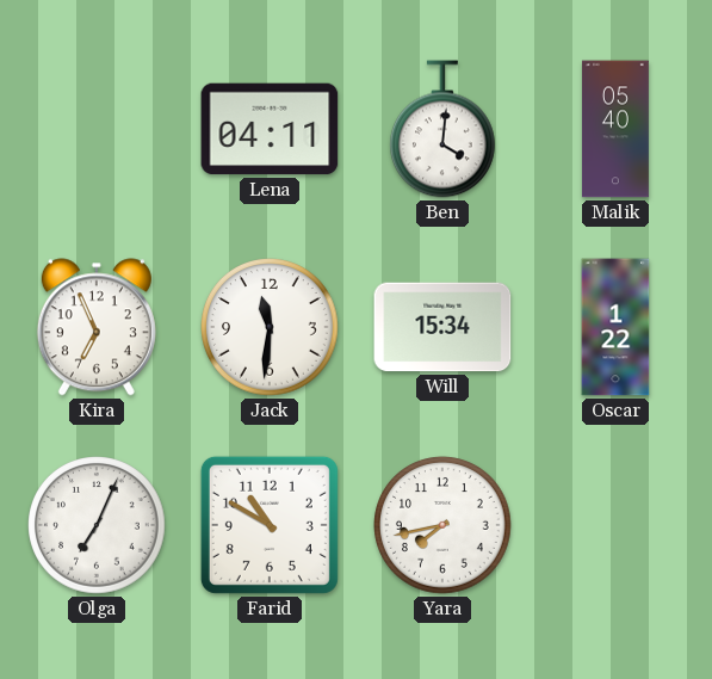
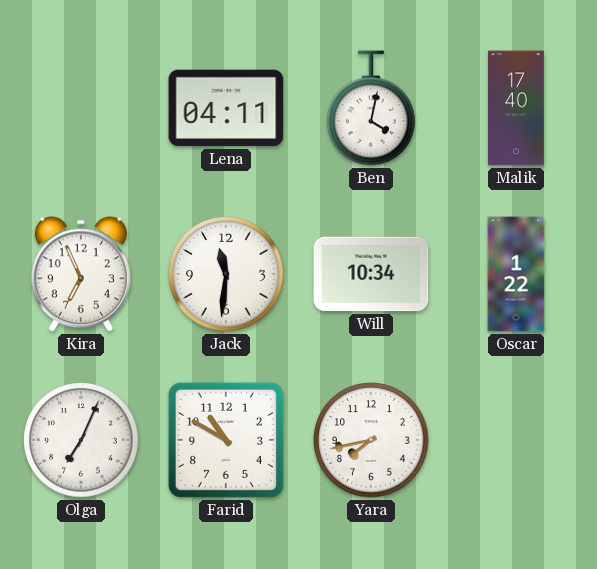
Ben: 4:01 -> 4:02
Malik: 05:40 -> 17:40
Will: 15:34 -> 10:34
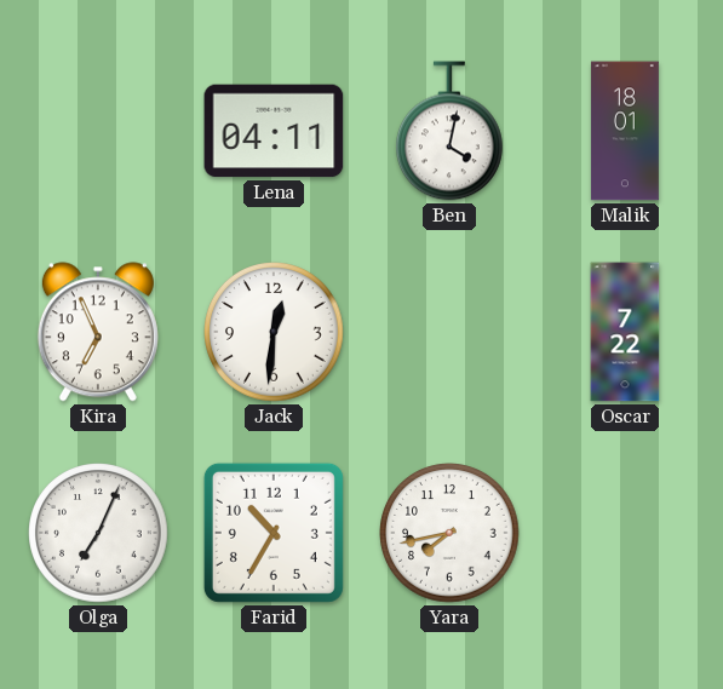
Malik: 17:40 -> 18:01
Jack: 11:31 -> 12:31
Will: 10:34 -> none
Oscar: 1:22 -> 7:22
Farid: 10:50 -> 10:35
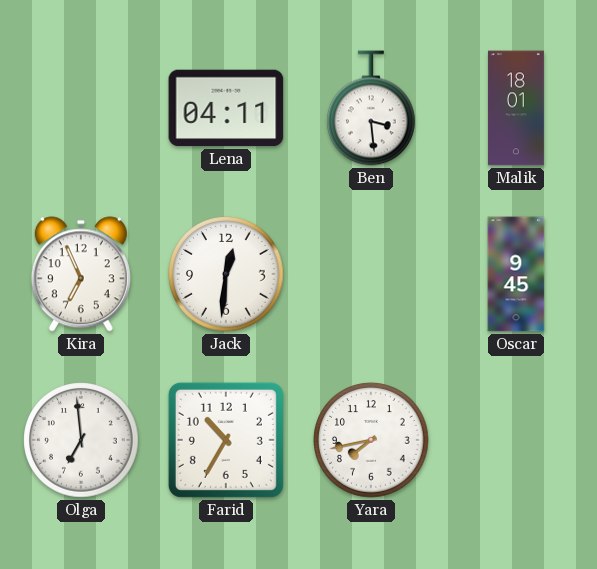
Ben: 4:02 -> 3:29
Oscar: 7:22 -> 9:45
Olga: 7:04 -> 6:59
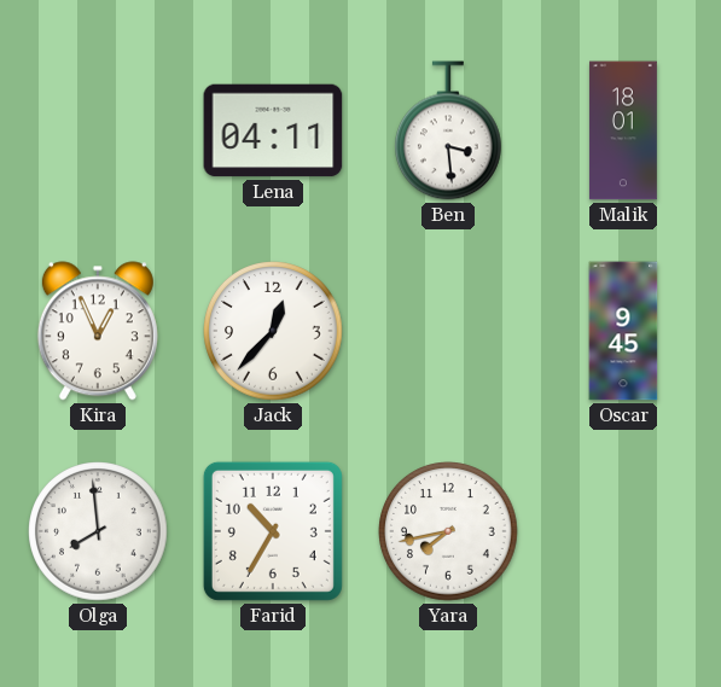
Kira: 6:56 -> 12:56
Jack: 12:31 -> 12:37
Olga: 6:59 -> 7:59
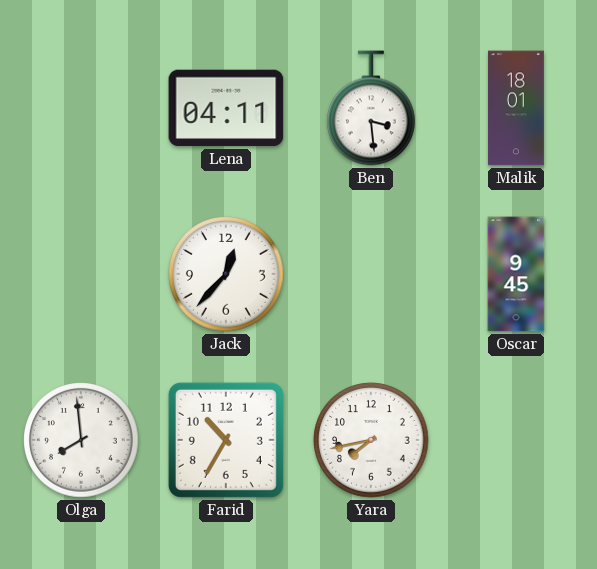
Kira: 12:56 -> none
